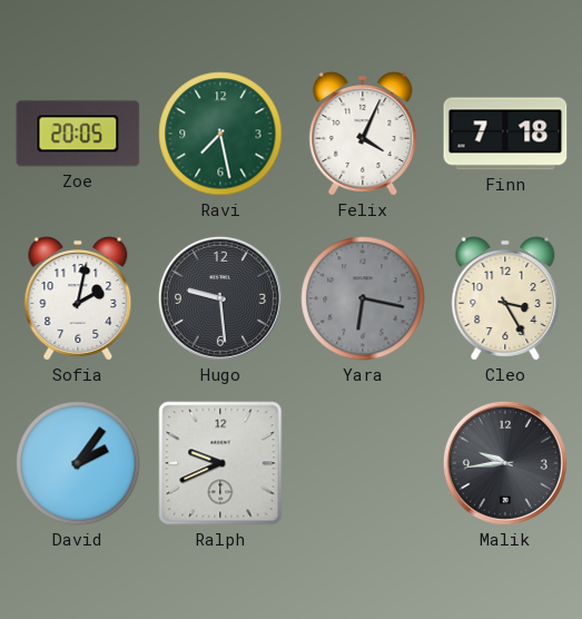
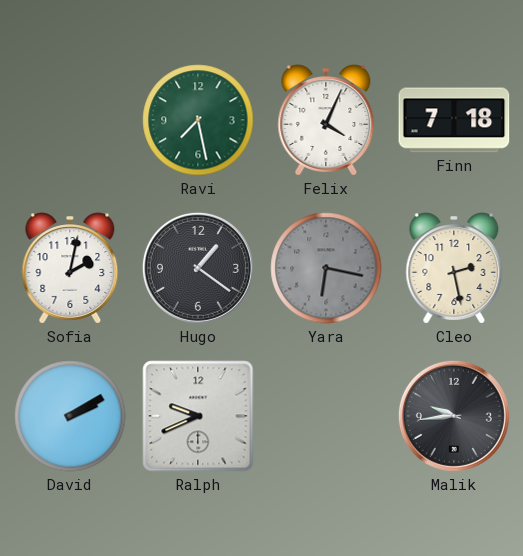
Zoe: 20:05 -> none
Hugo: 9:29 -> 1:21
Cleo: 3:25 -> 2:28
David: 2:06 -> 2:10
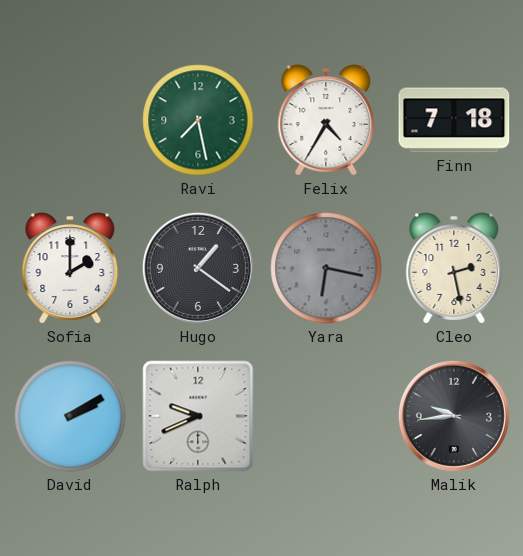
Felix: 4:04 -> 4:35
Sofia: 2:02 -> 2:00
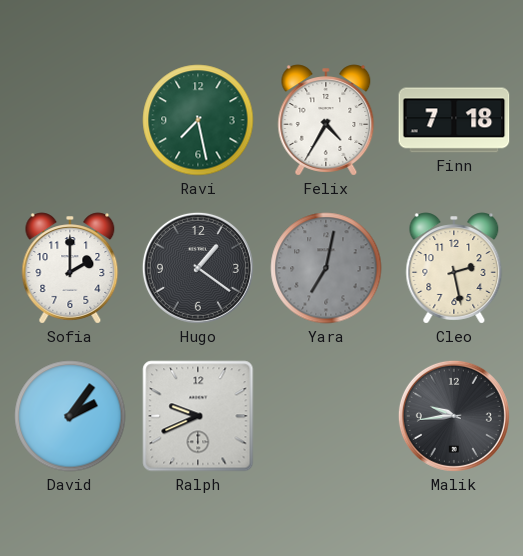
Yara: 6:17 -> 7:02
David: 2:10 -> 2:06
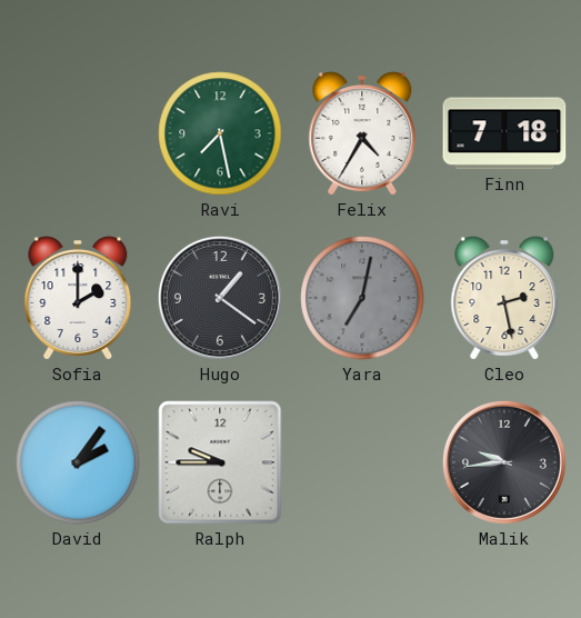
Ralph: 9:41 -> 9:45
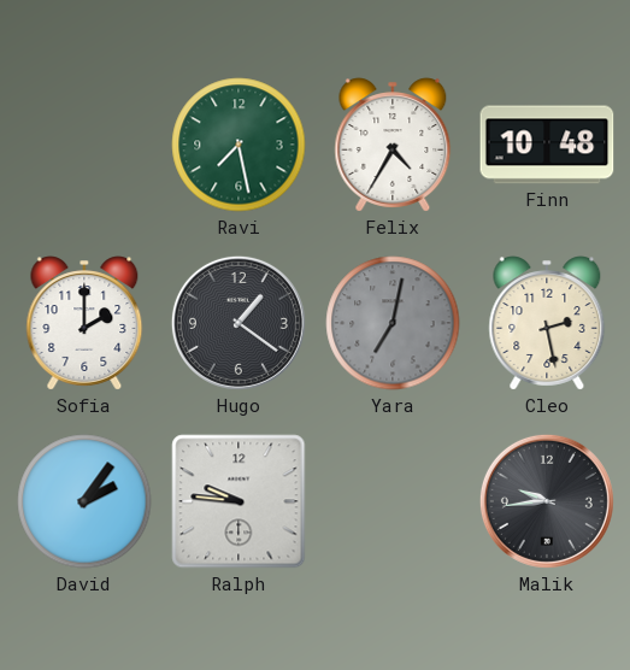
Finn: 7:18 -> 10:48
Ralph: 9:45 -> 9:46
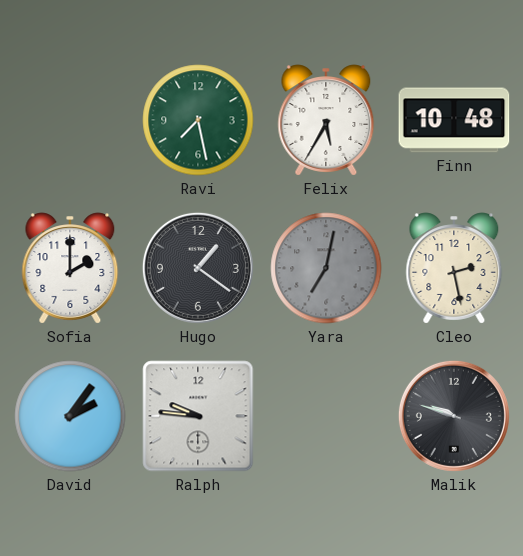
Felix: 4:35 -> 5:35
Malik: 9:44 -> 9:48
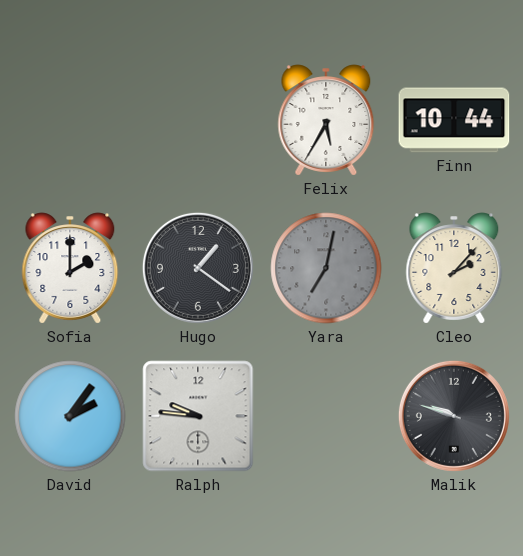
Ravi: 7:28 -> none
Finn: 10:48 -> 10:44
Cleo: 2:28 -> 2:07
